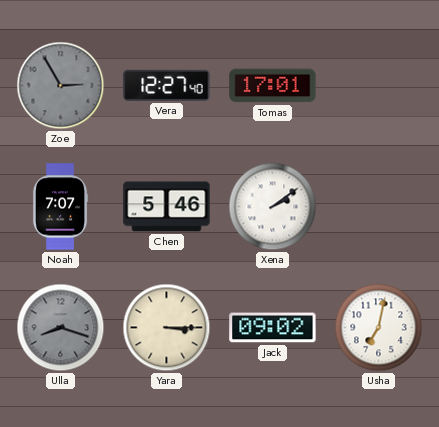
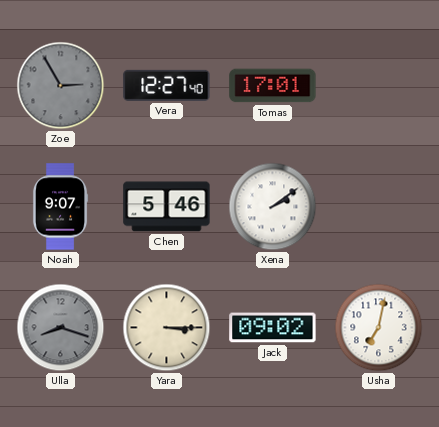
Noah: 7:07 -> 9:07
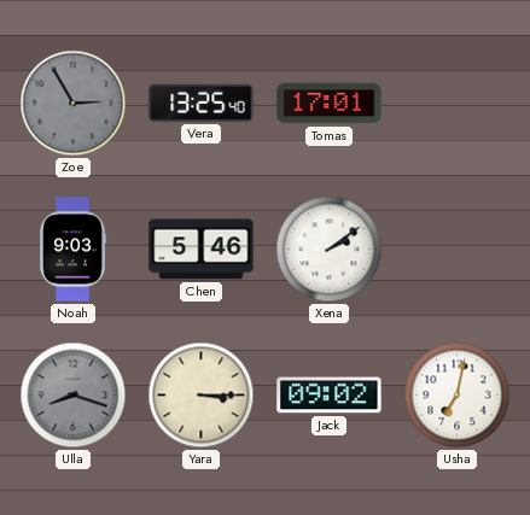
Vera: 12:27 -> 13:25
Noah: 9:07 -> 9:03
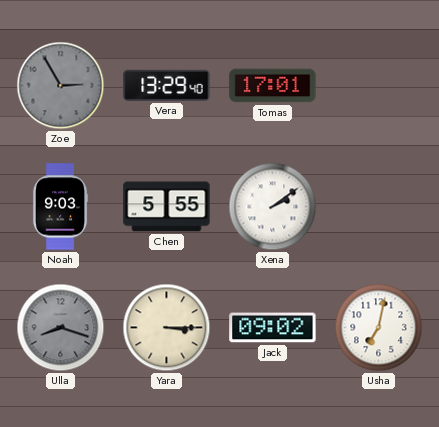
Vera: 13:25 -> 13:29
Chen: 5:46 -> 5:55
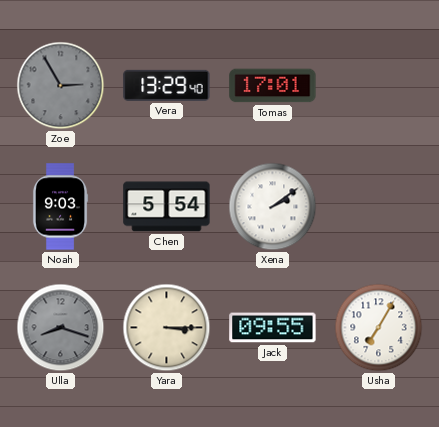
Chen: 5:55 -> 5:54
Jack: 09:02 -> 09:55
Usha: 7:02 -> 7:05
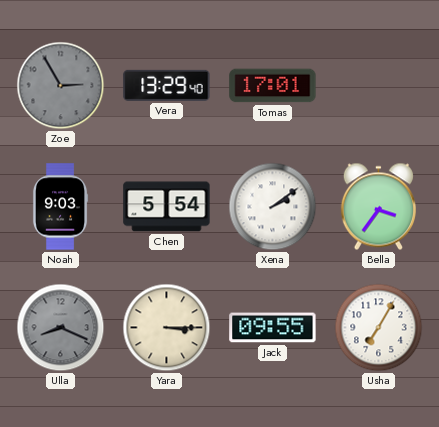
Bella: none -> 3:36
Ulla: 8:18 -> 8:19
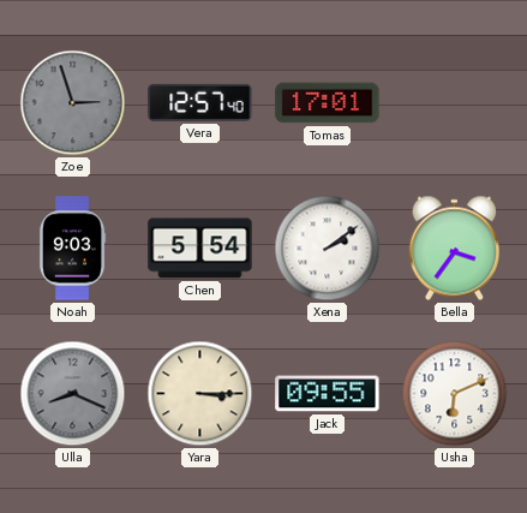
Zoe: 2:55 -> 2:57
Vera: 13:29 -> 12:57
Usha: 7:05 -> 6:11
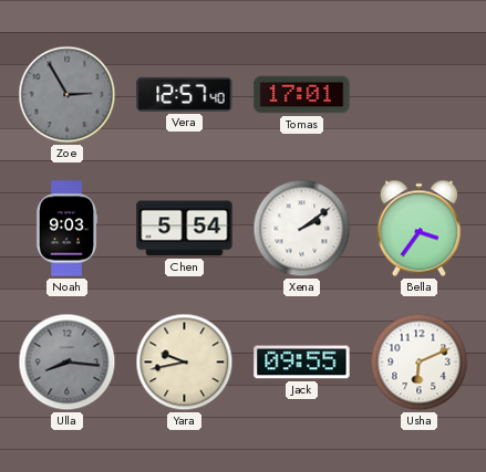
Zoe: 2:57 -> 2:55
Ulla: 8:19 -> 8:16
Yara: 3:15 -> 9:43
